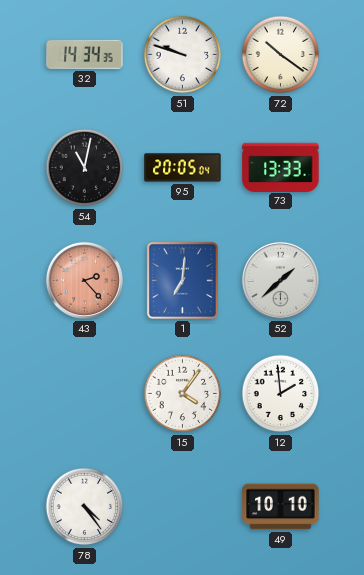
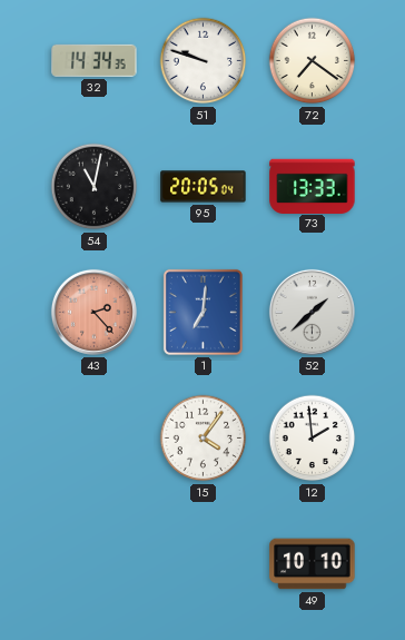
72: 10:21 -> 7:21
78: 4:24 -> none
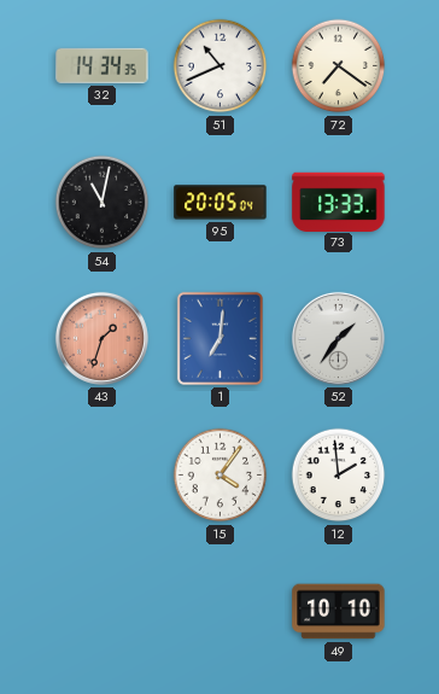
51: 9:48 -> 10:41
43: 2:23 -> 1:33
52: 1:38 -> 1:36
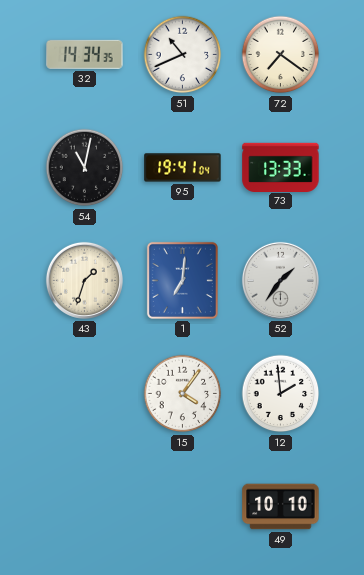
95: 20:05 -> 19:41
43 dial: salmon -> cream
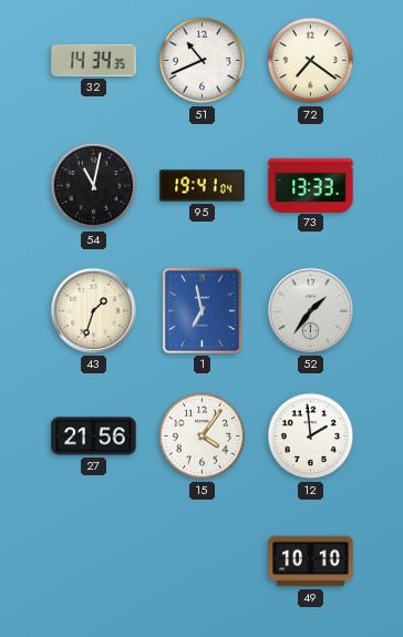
1: 7:01 -> 6:58
27: none -> 21:56
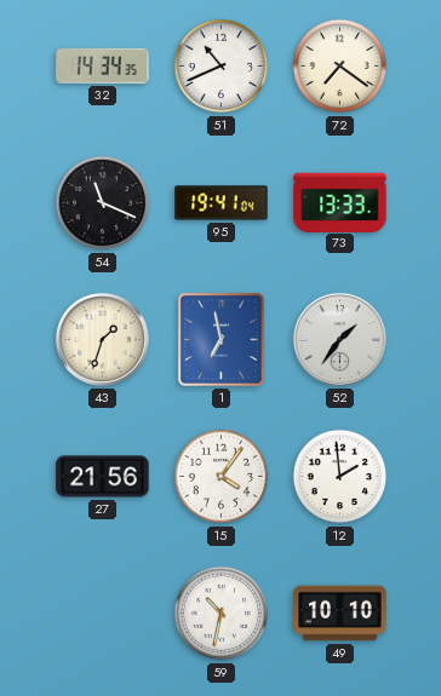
54: 11:02 -> 11:19
59: none -> 10:32
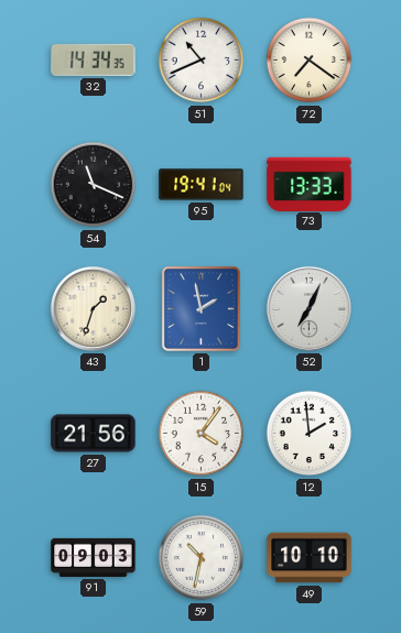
1: 6:58 -> 1:58
52: 1:36 -> 7:04
91: none -> 09:03
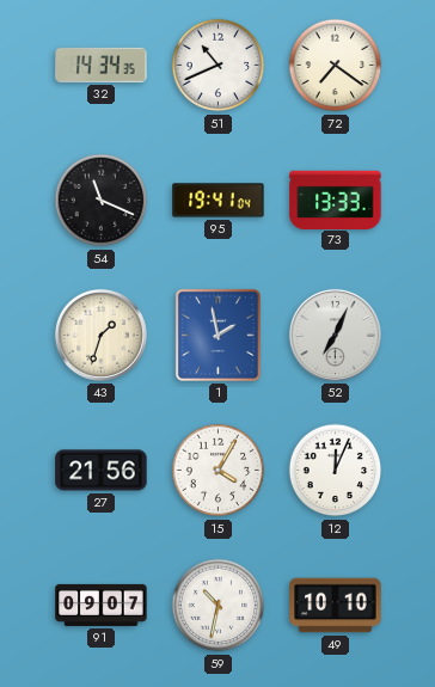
15: 4:06 -> 4:05
12: 1:59 -> 12:04
91: 09:03 -> 09:07
